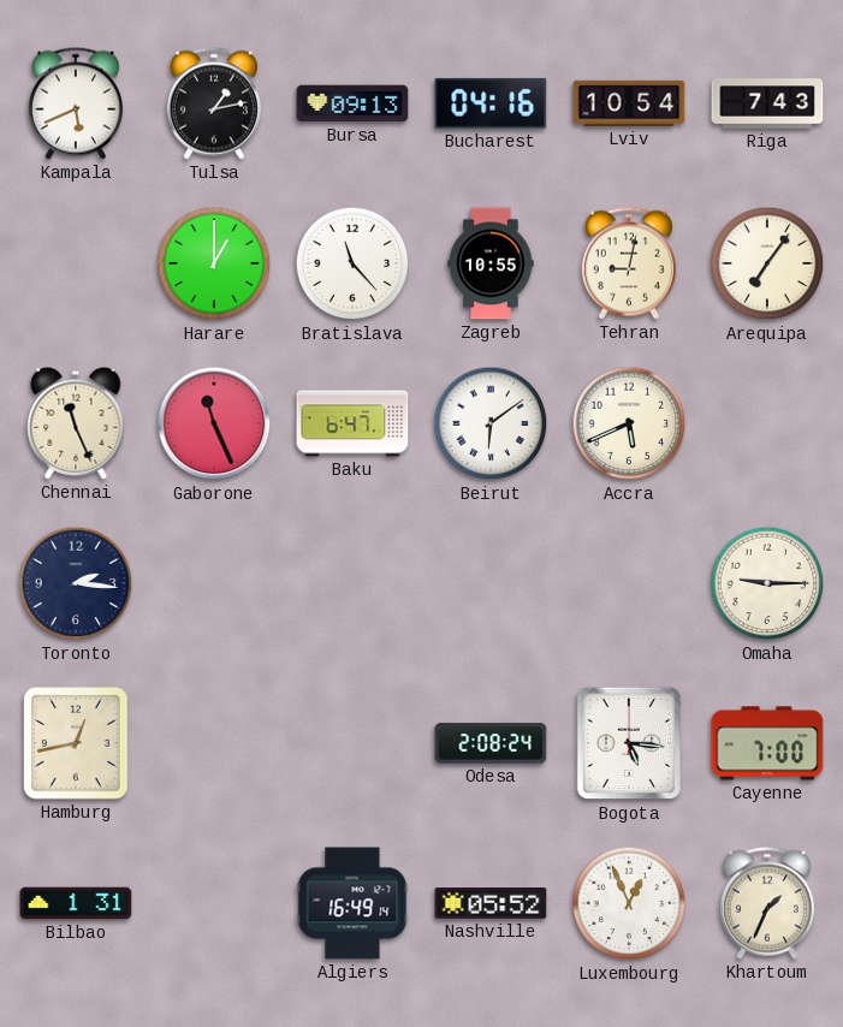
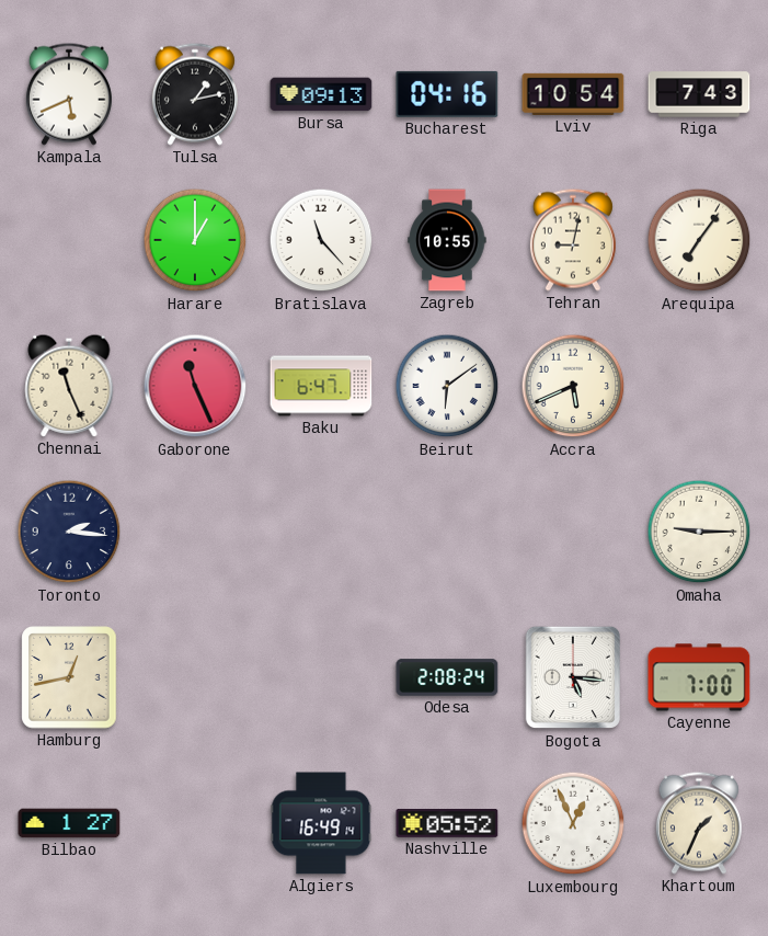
Bilbao: 1:31 -> 1:27
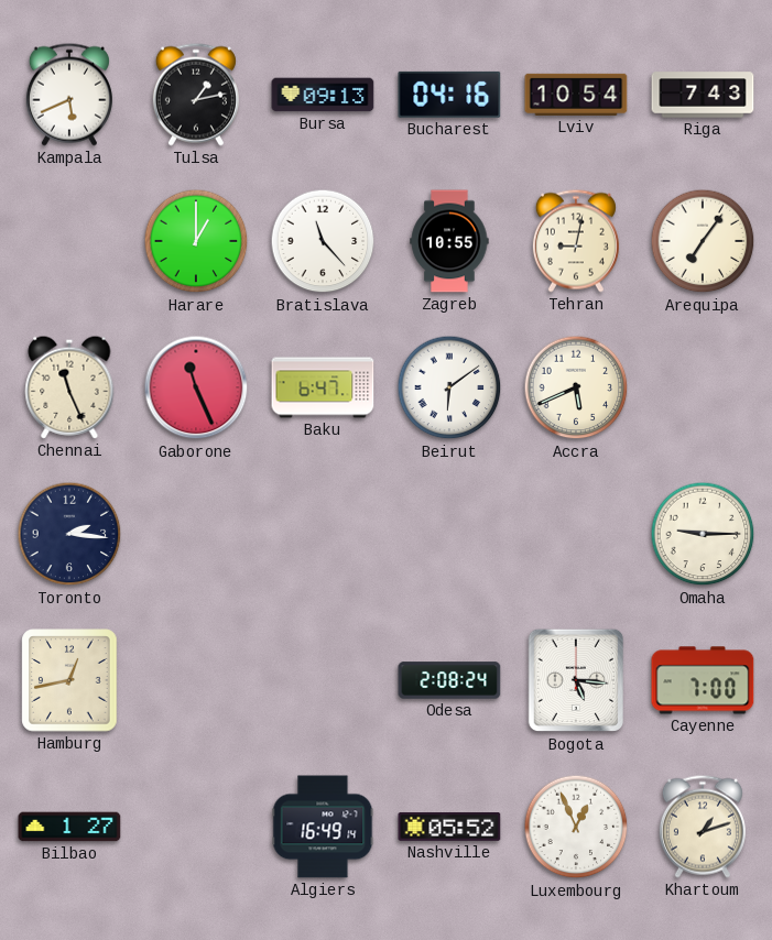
Khartoum: 1:34 -> 1:12
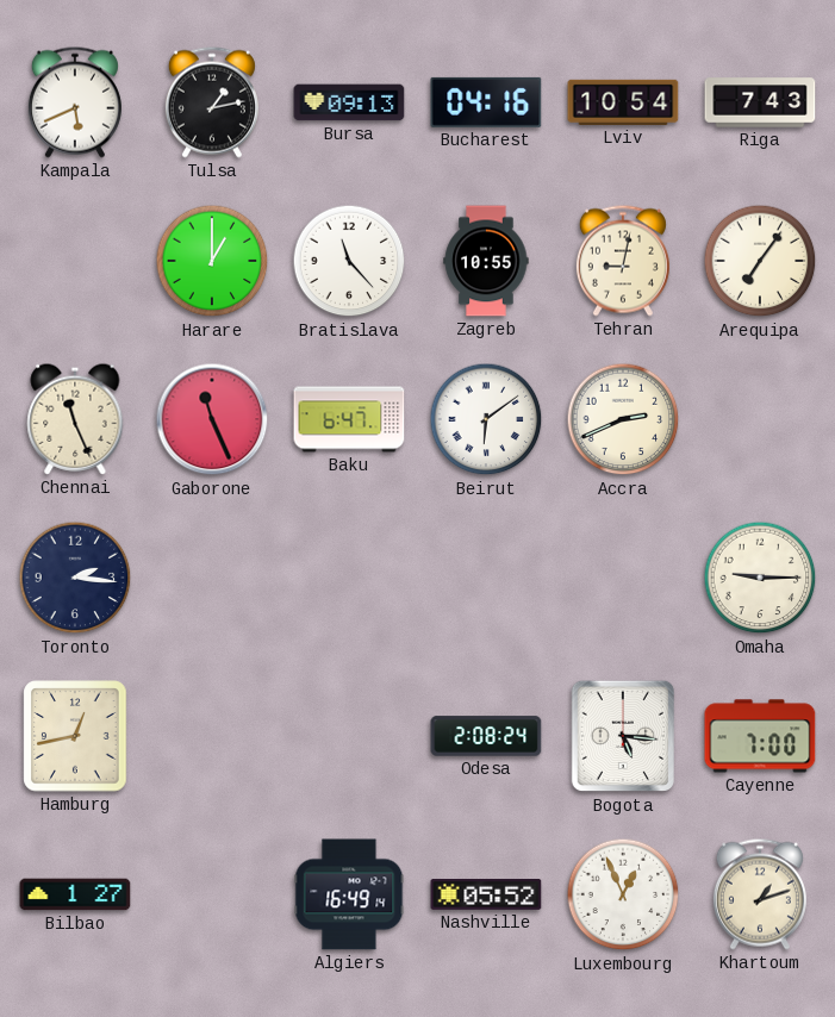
Accra: 5:41 -> 2:41
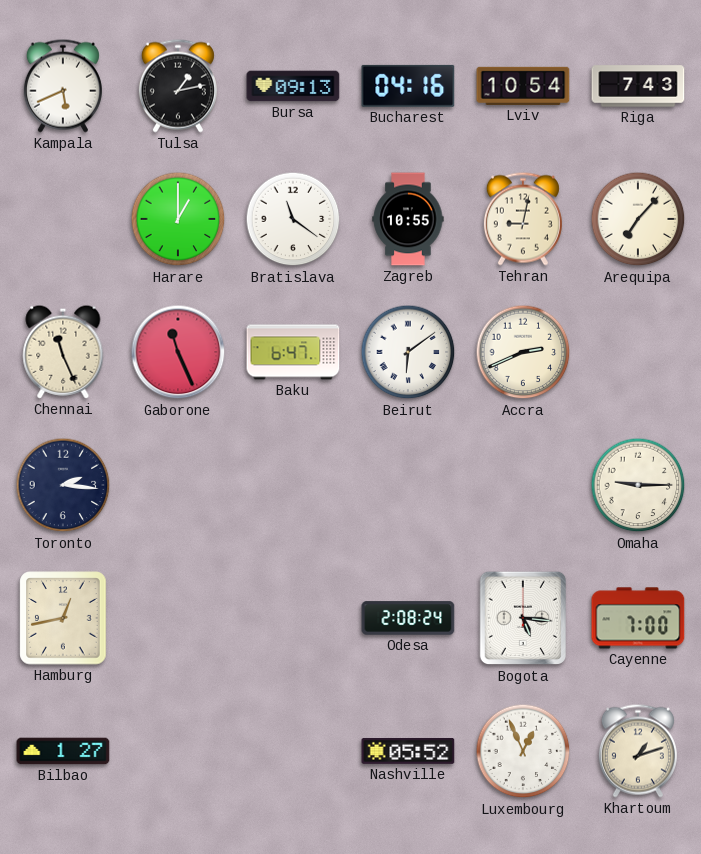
Bratislava: 11:23 -> 11:21
Arequipa: 7:06 -> 7:07
Algiers: 16:49 -> none
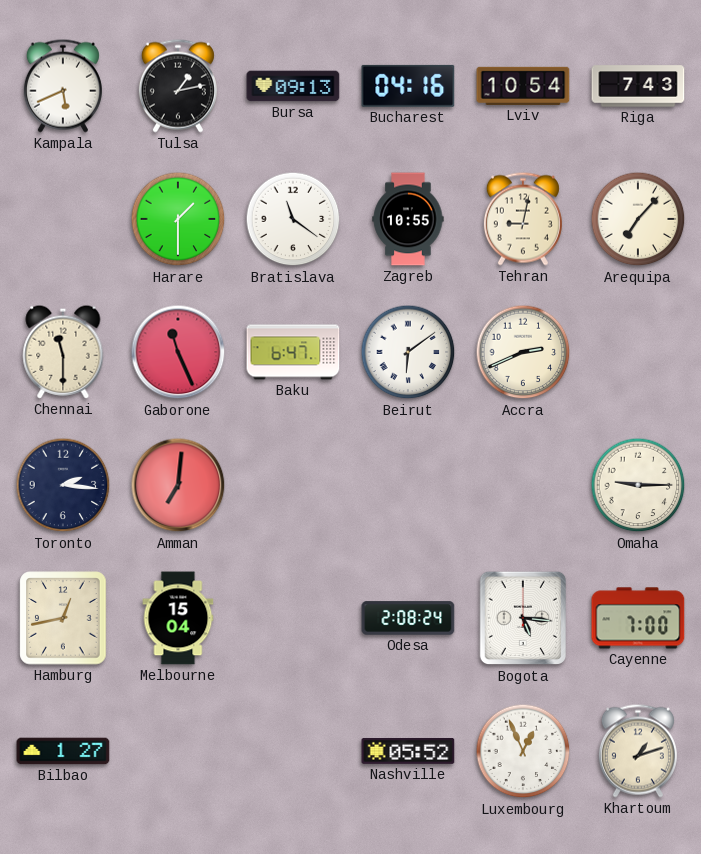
Harare: 1:00 -> 1:30
Chennai: 11:26 -> 11:30
Amman: none -> 7:01
Melbourne: none -> 15:04
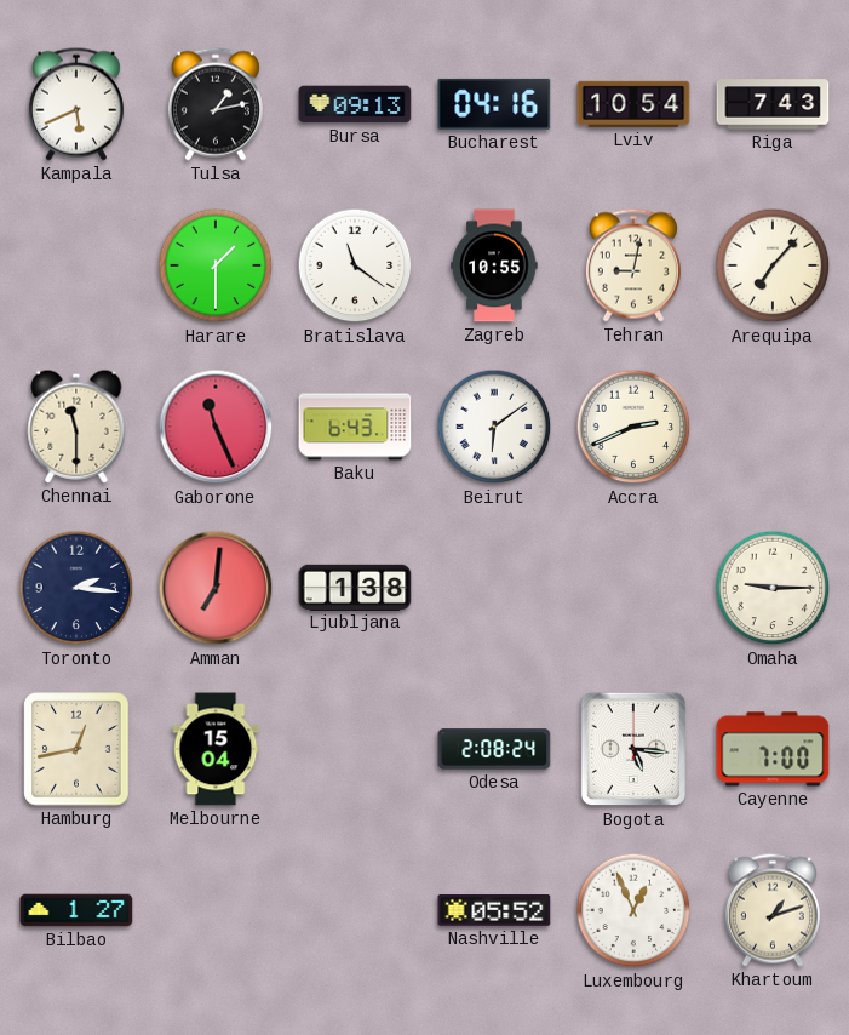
Baku: 6:47 -> 6:43
Ljubljana: none -> 1:38
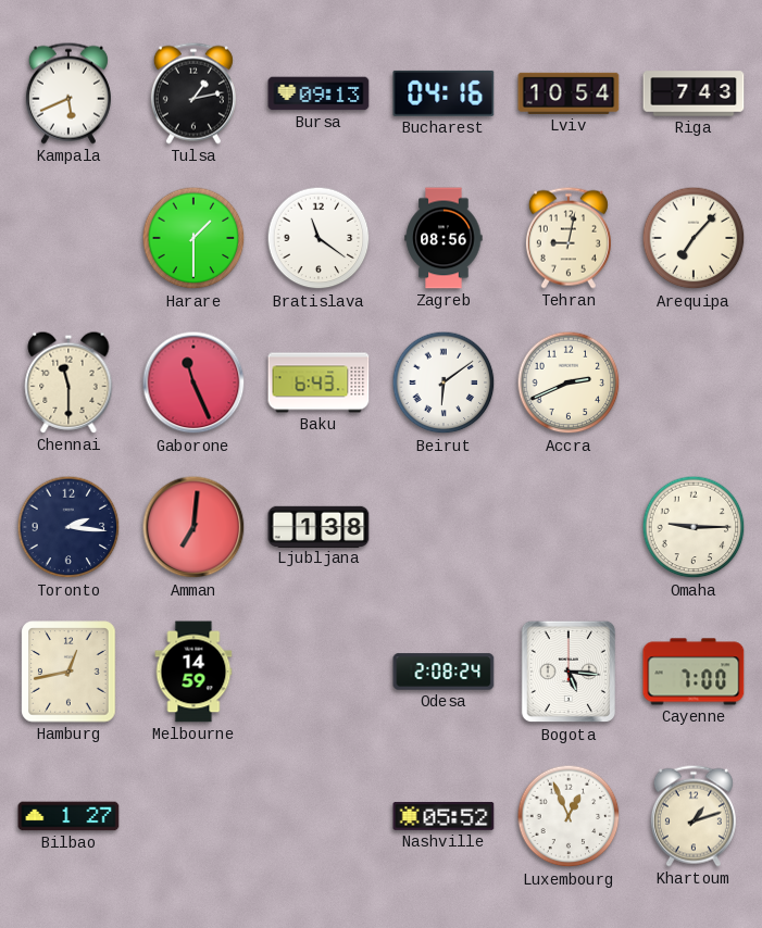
Zagreb: 10:55 -> 08:56
Melbourne: 15:04 -> 14:59
